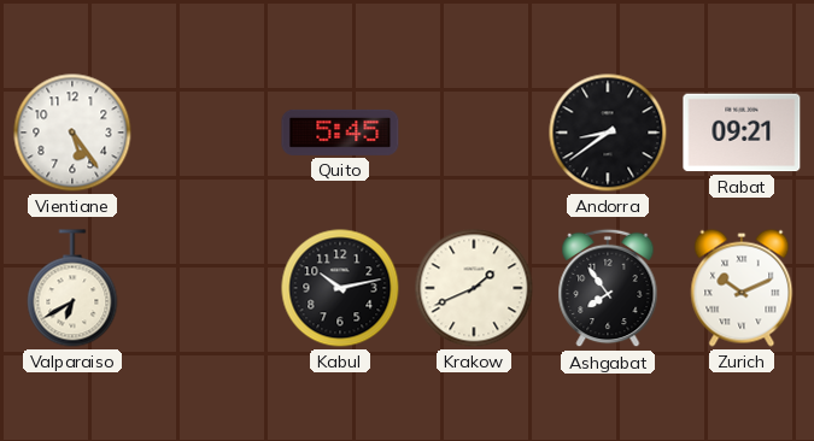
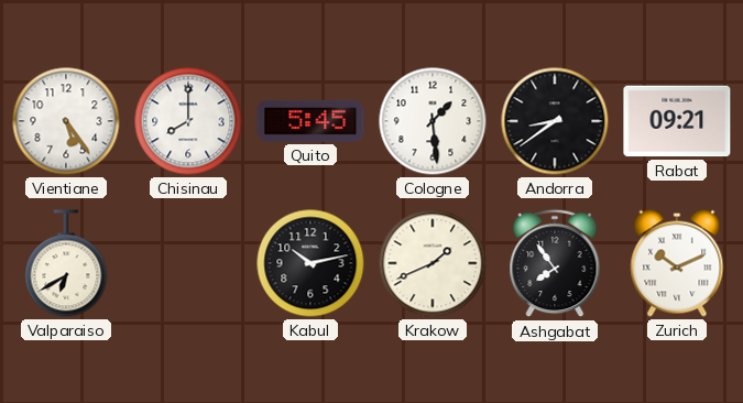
Chisinau: none -> 8:00
Cologne: none -> 1:29
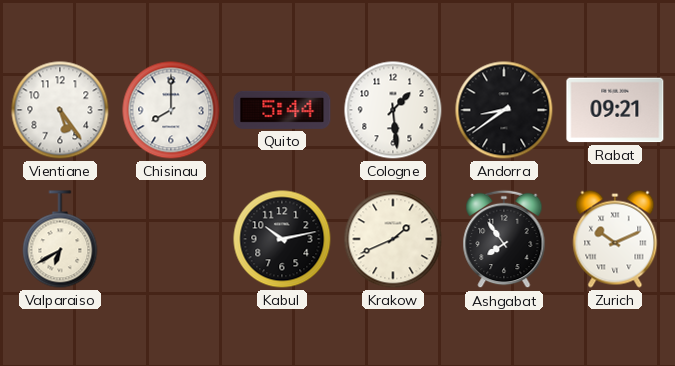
Quito: 5:45 -> 5:44
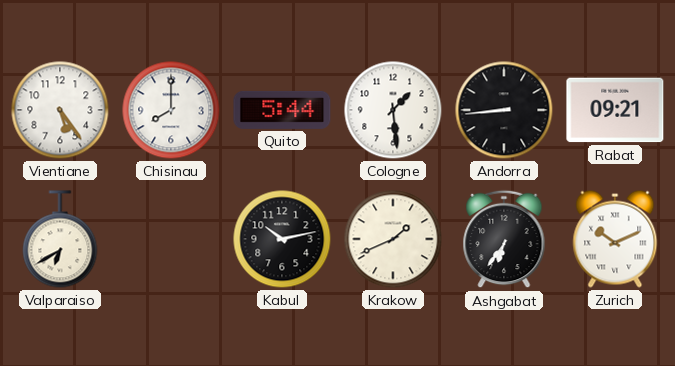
Andorra: 8:39 -> 8:44
Ashgabat: 7:54 -> 6:36
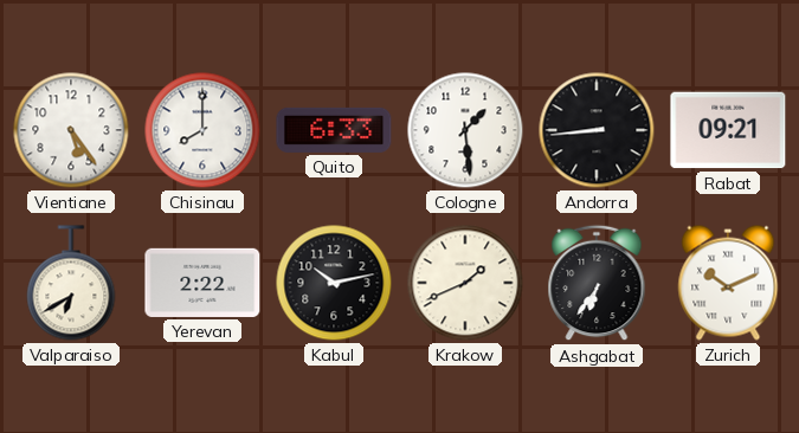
Quito: 5:44 -> 6:33
Yerevan: none -> 2:22
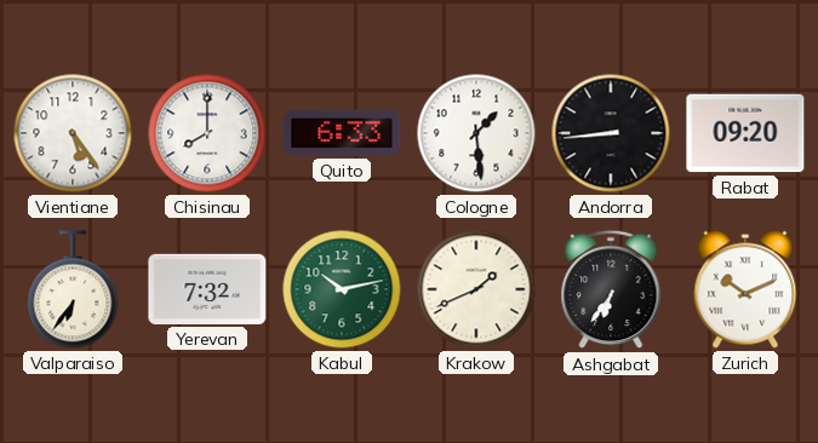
Rabat: 09:21 -> 09:20
Valparaiso: 6:40 -> 6:36
Yerevan: 2:22 -> 7:32
Kabul dial: black -> green
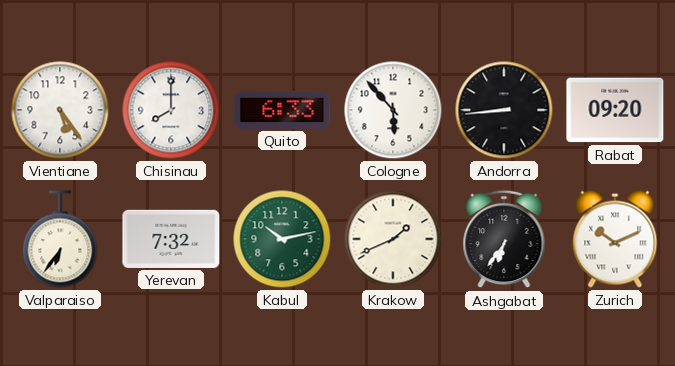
Cologne: 1:29 -> 5:53
